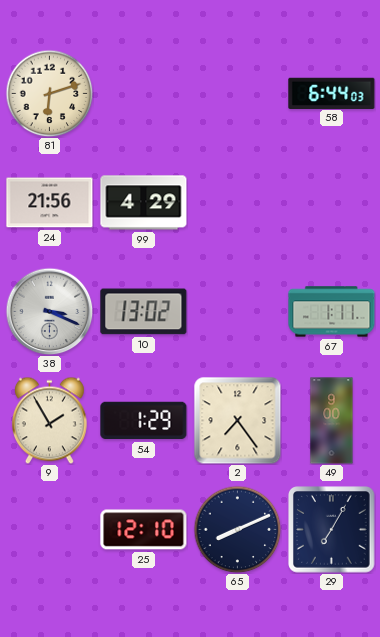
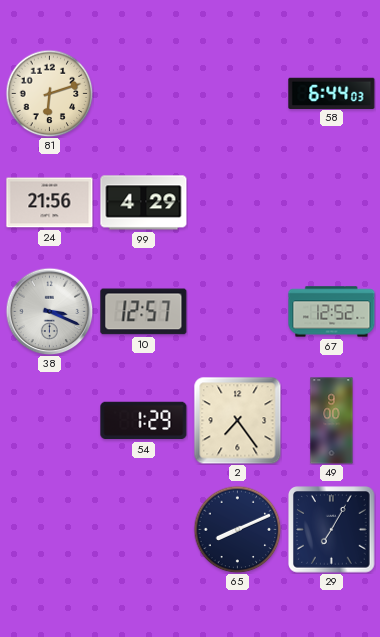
10: 13:02 -> 12:57
67: 1:11 -> 12:52
9: 1:55 -> none
25: 12:10 -> none
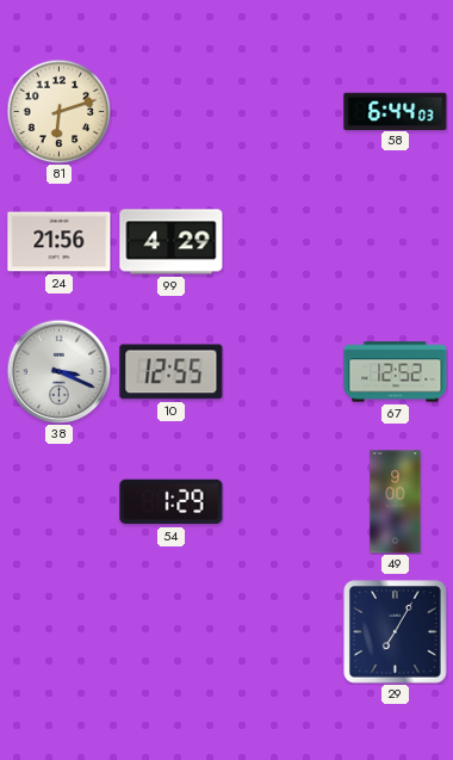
10: 12:57 -> 12:55
2: 7:24 -> none
65: 8:11 -> none
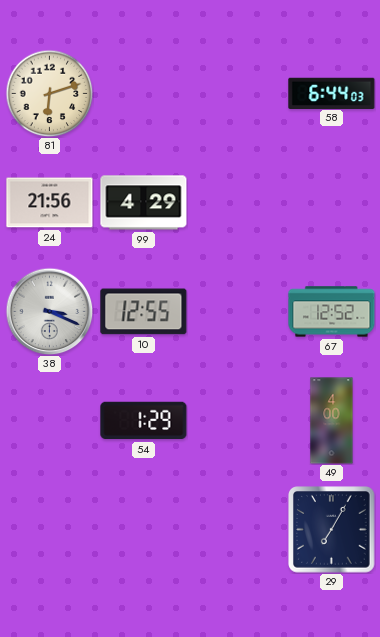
49: 9:00 -> 4:00
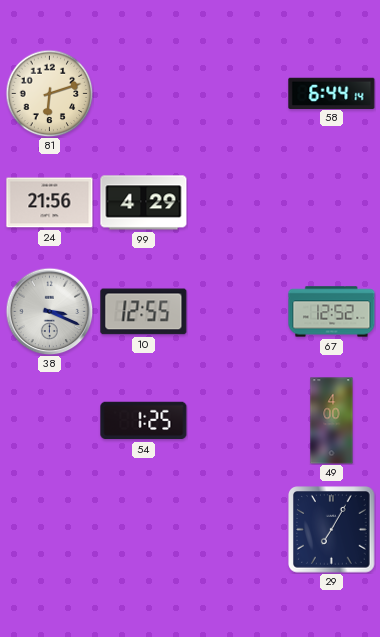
58: 6:44:03 -> 6:44:14
54: 1:29 -> 1:25
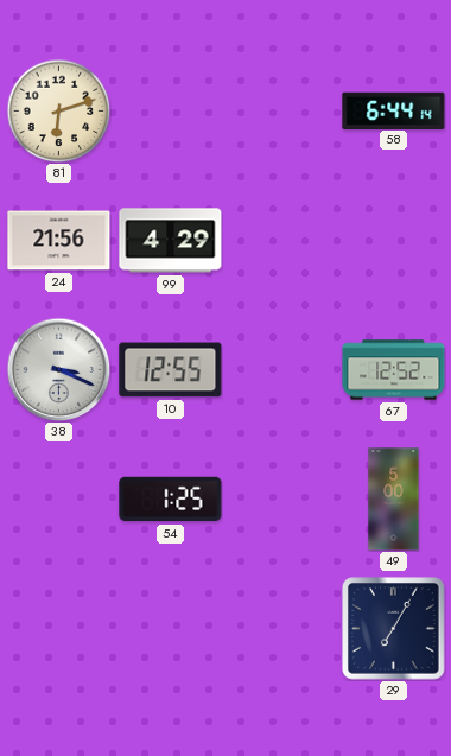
49: 4:00 -> 5:00
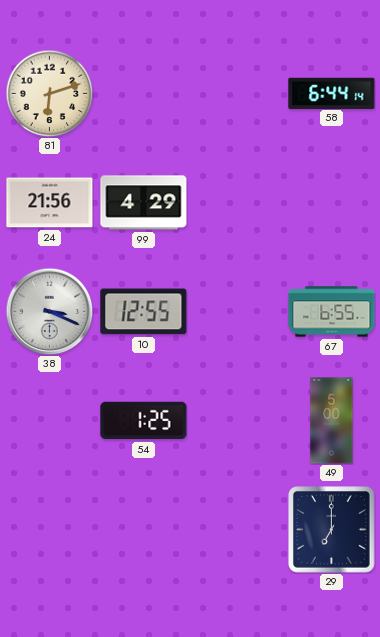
67: 12:52 -> 6:55
29: 7:05 -> 7:00
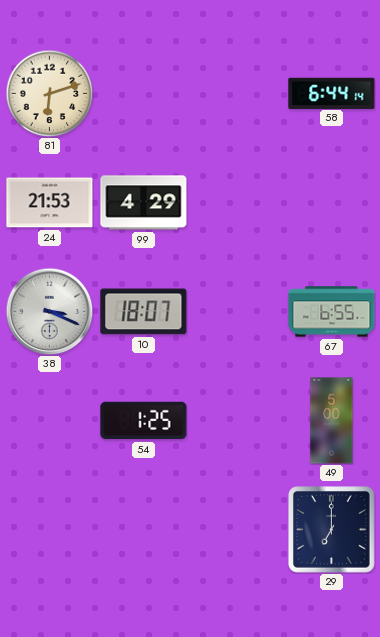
24: 21:56 -> 21:53
10: 12:55 -> 18:07
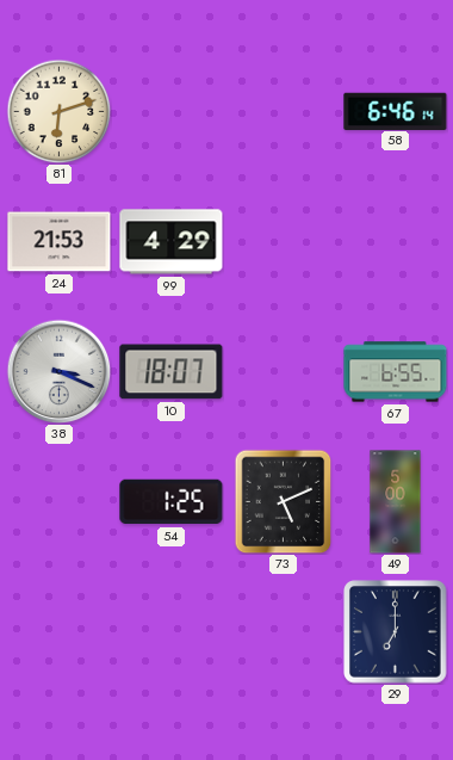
58: 6:44 -> 6:46
73: none -> 5:11
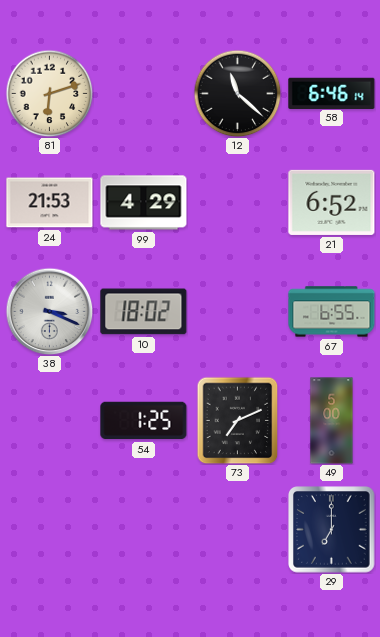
12: none -> 11:22
21: none -> 6:52
10: 18:07 -> 18:02
73: 5:11 -> 7:11
